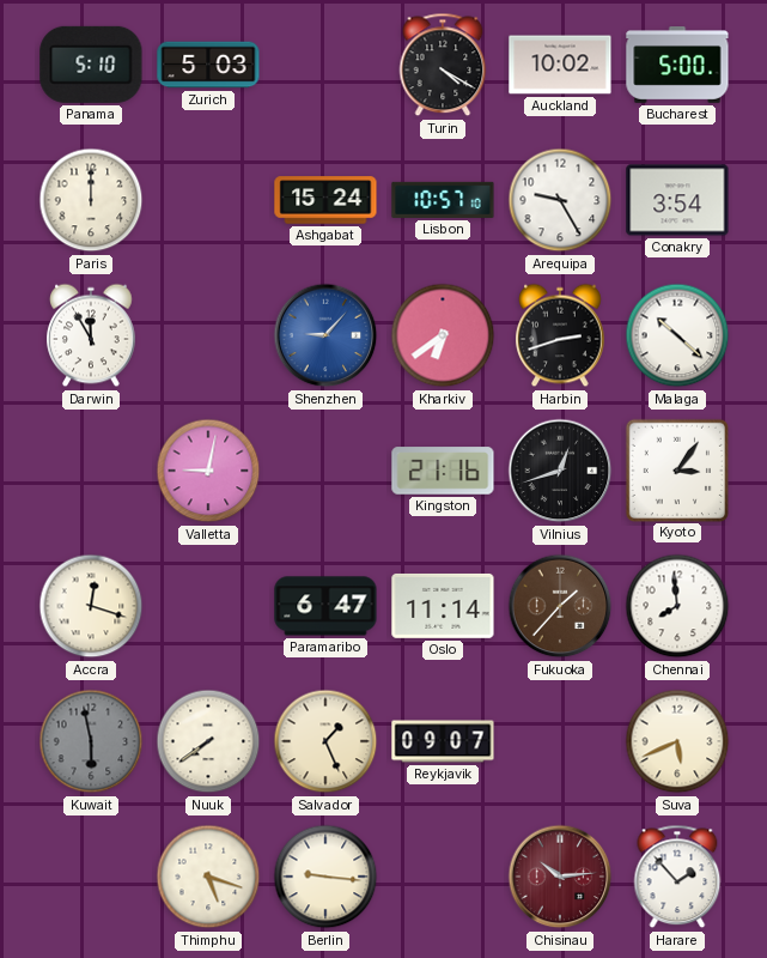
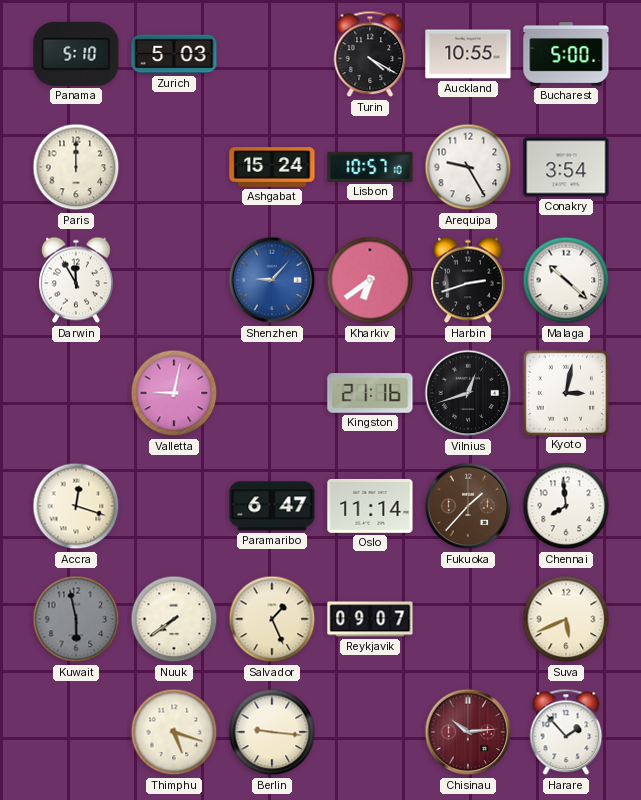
Auckland: 10:02 -> 10:55
Kyoto: 3:06 -> 3:02
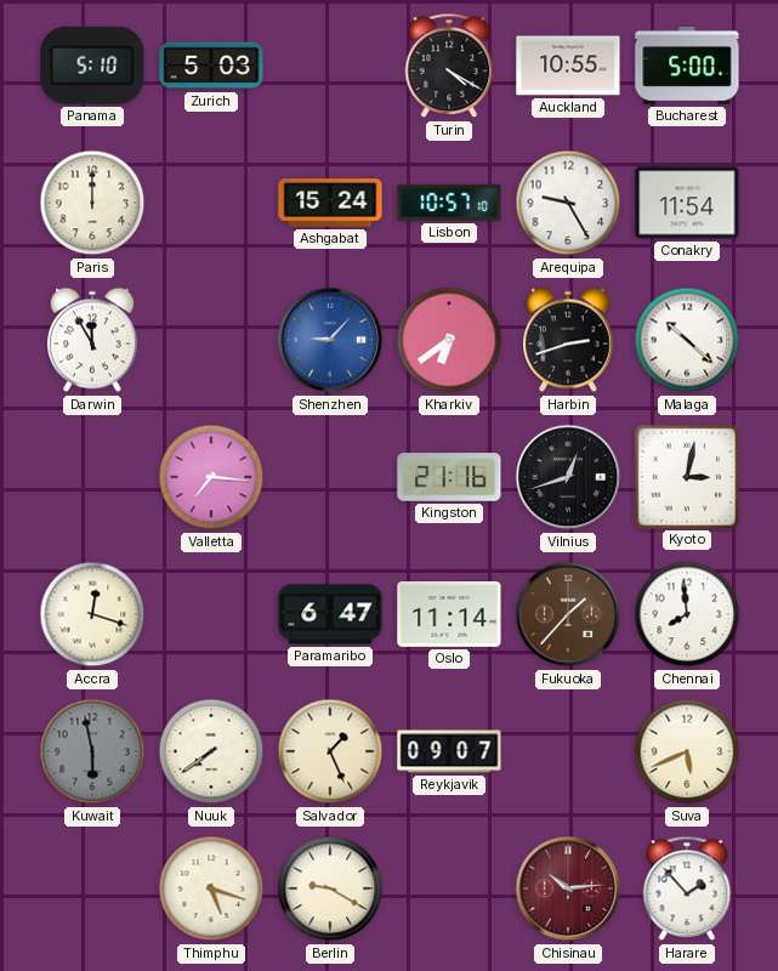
Conakry: 3:54 -> 11:54
Valletta: 9:02 -> 7:16
Berlin: 9:16 -> 9:20
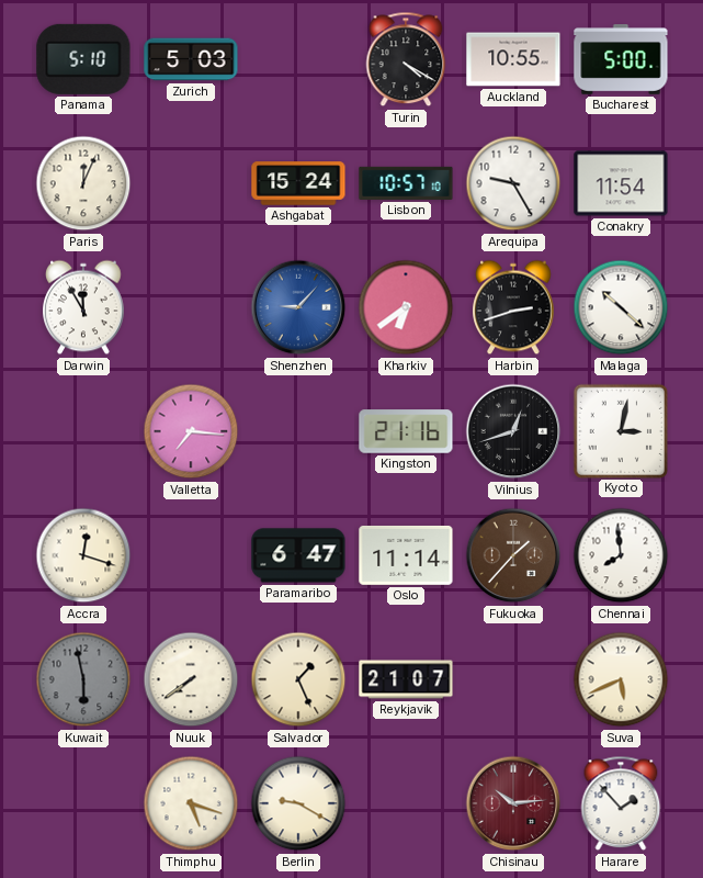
Paris: 12:00 -> 12:04
Reykjavik: 09:07 -> 21:07
